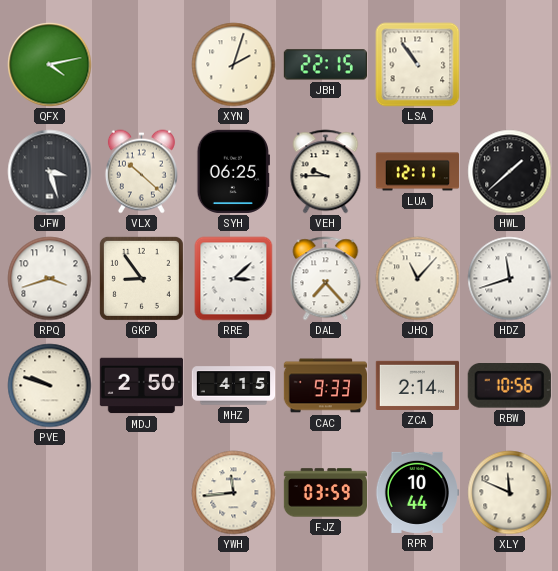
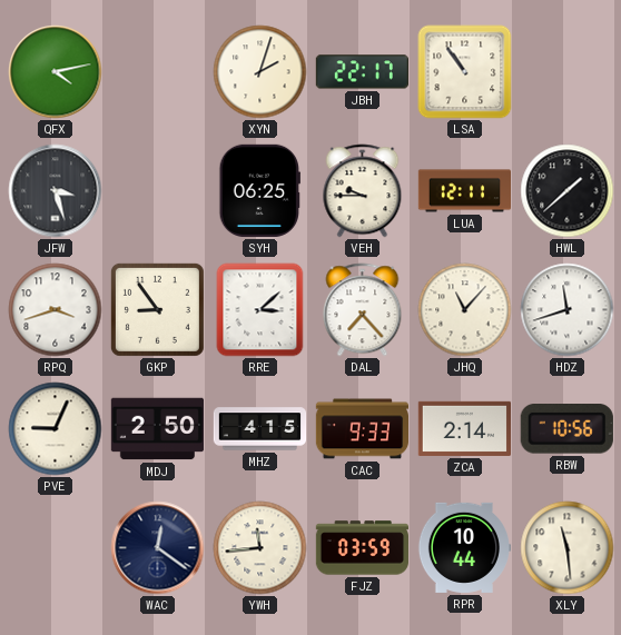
JBH: 22:15 -> 22:17
VLX: 10:22 -> none
PVE: 9:48 -> 9:04
WAC: none -> 12:21
XLY: 11:49 -> 11:29
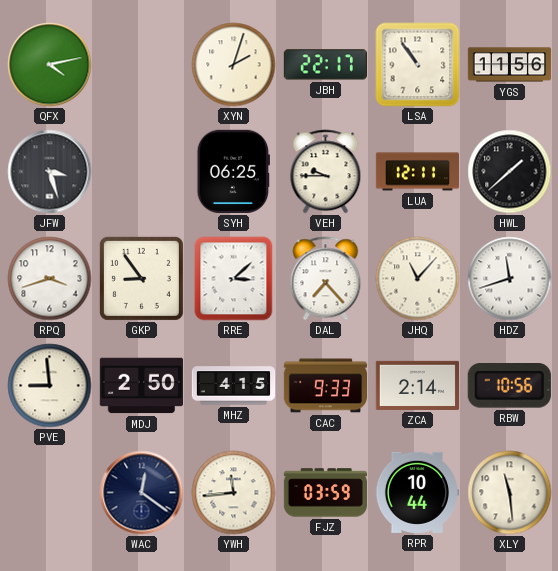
YGS: none -> 11:56
PVE: 9:04 -> 8:59
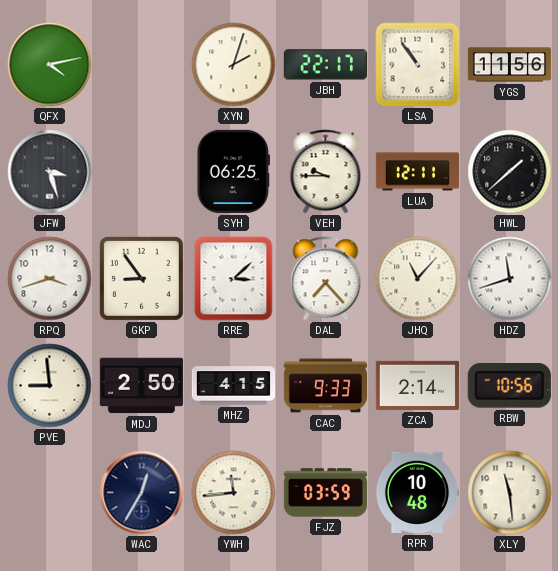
WAC: 12:21 -> 12:35
RPR: 10:44 -> 10:48
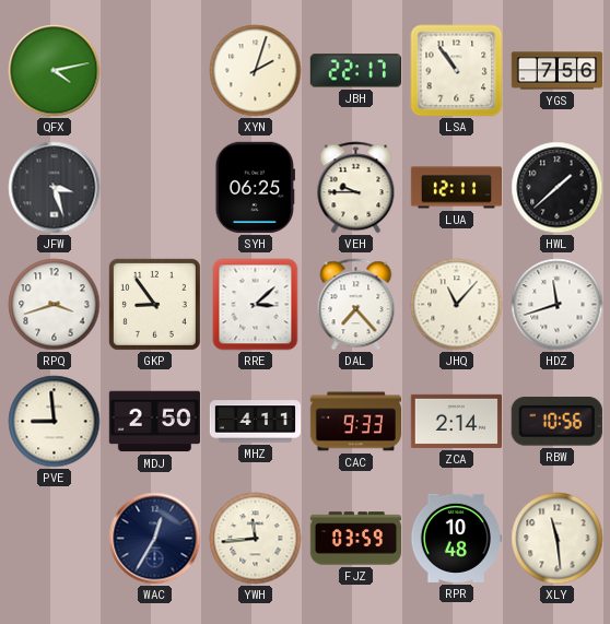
YGS: 11:56 -> 7:56
MHZ: 4:15 -> 4:11
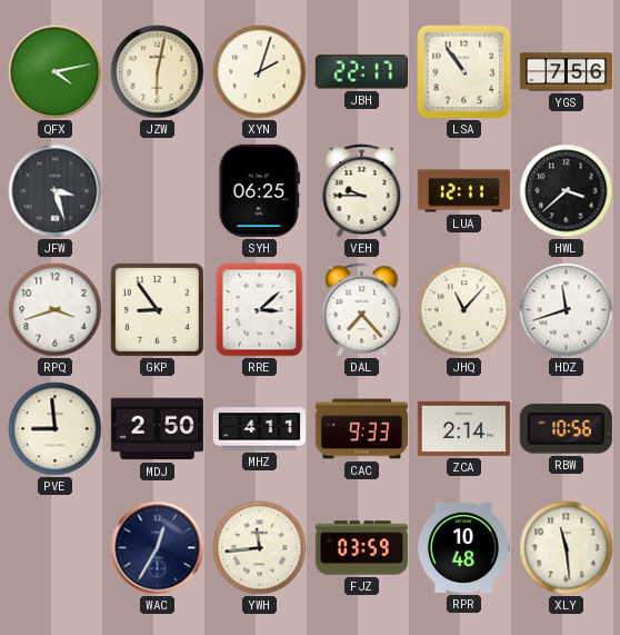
JZW: none -> 6:02
HWL: 1:38 -> 3:38
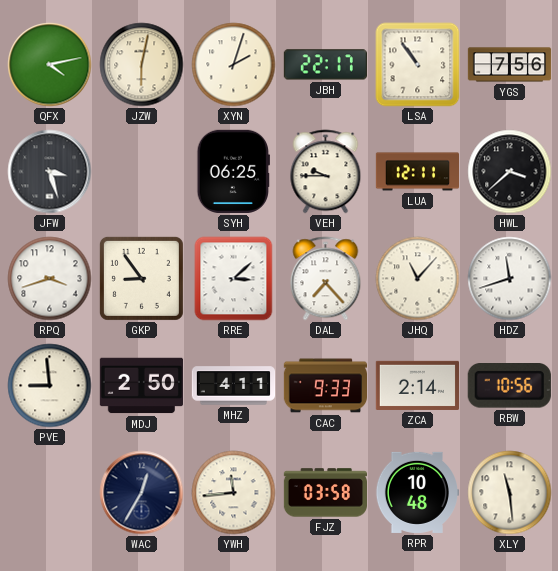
FJZ: 03:59 -> 03:58
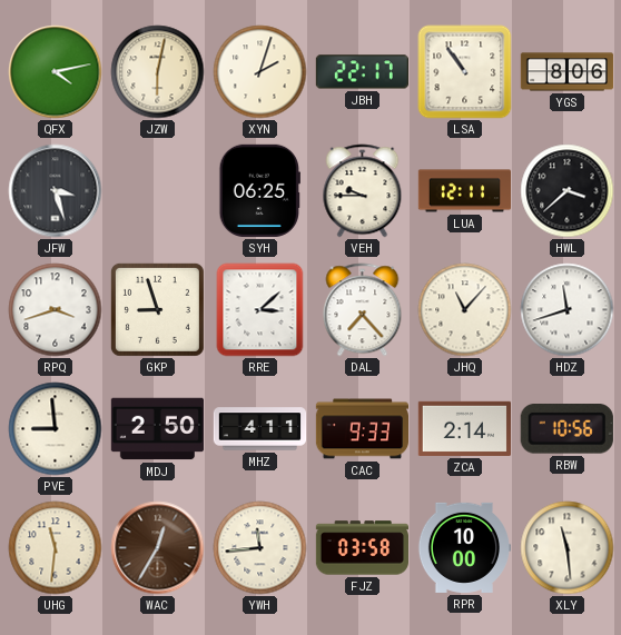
YGS: 7:56 -> 8:06
GKP: 8:54 -> 8:57
UHG: none -> 11:31
WAC dial: navy -> brown
RPR: 10:48 -> 10:00
